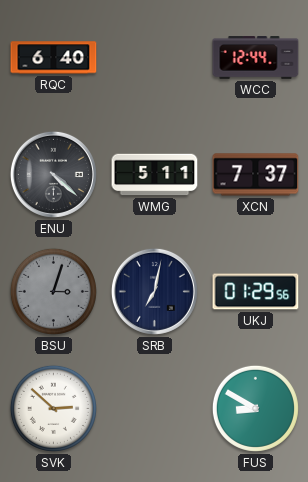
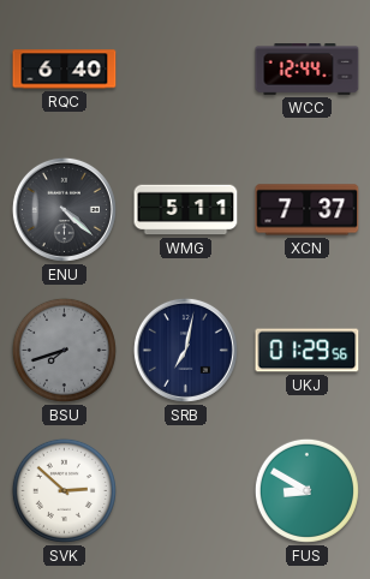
BSU: 3:03 -> 7:42
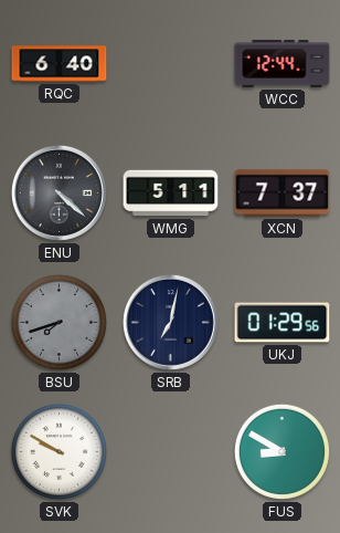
SVK: 2:52 -> 9:50
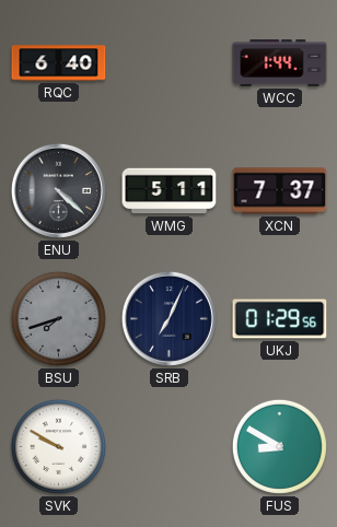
WCC: 12:44 -> 1:44
SRB: 7:02 -> 7:04
